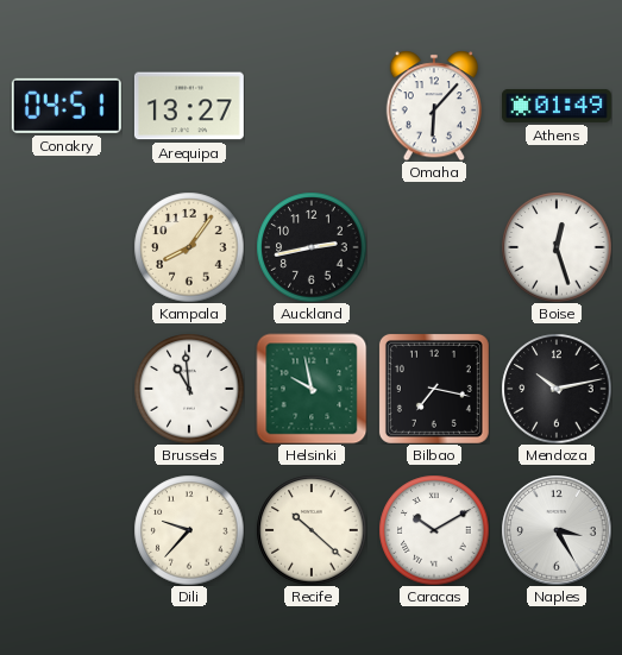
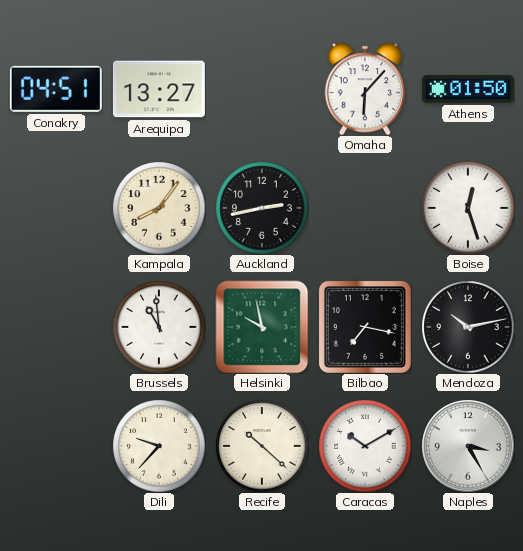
Athens: 01:49 -> 01:50
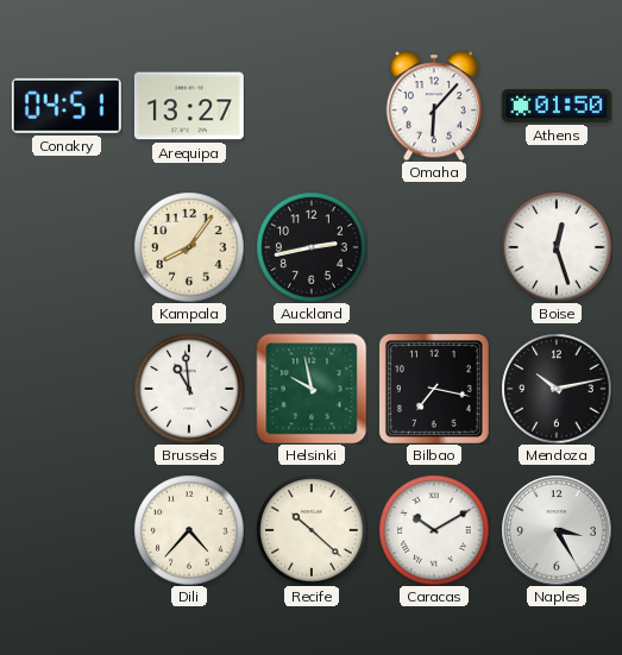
Dili: 9:37 -> 4:37
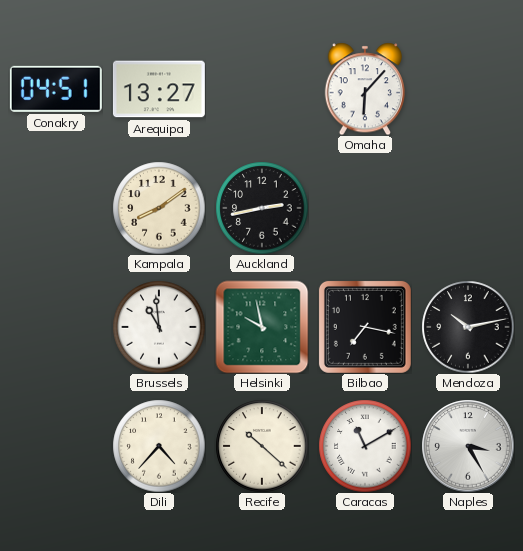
Athens: 01:50 -> none
Kampala: 8:06 -> 8:09
Boise: 12:27 -> none
Caracas: 10:10 -> 11:10
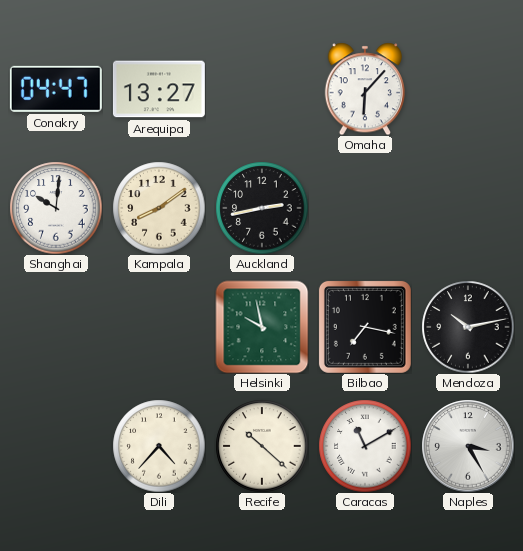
Conakry: 04:51 -> 04:47
Shanghai: none -> 10:01
Brussels: 10:59 -> none
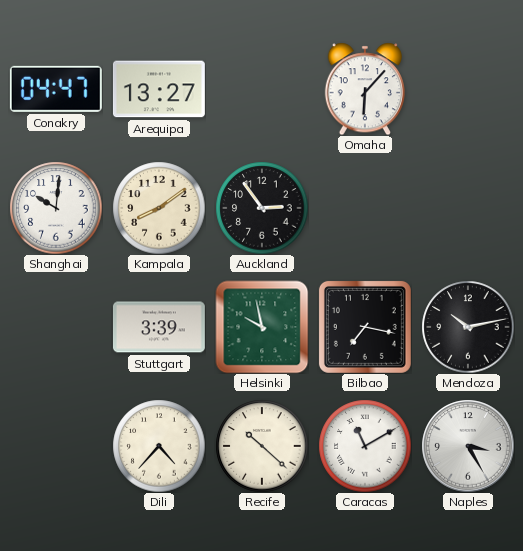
Auckland: 2:43 -> 2:54
Stuttgart: none -> 3:39
